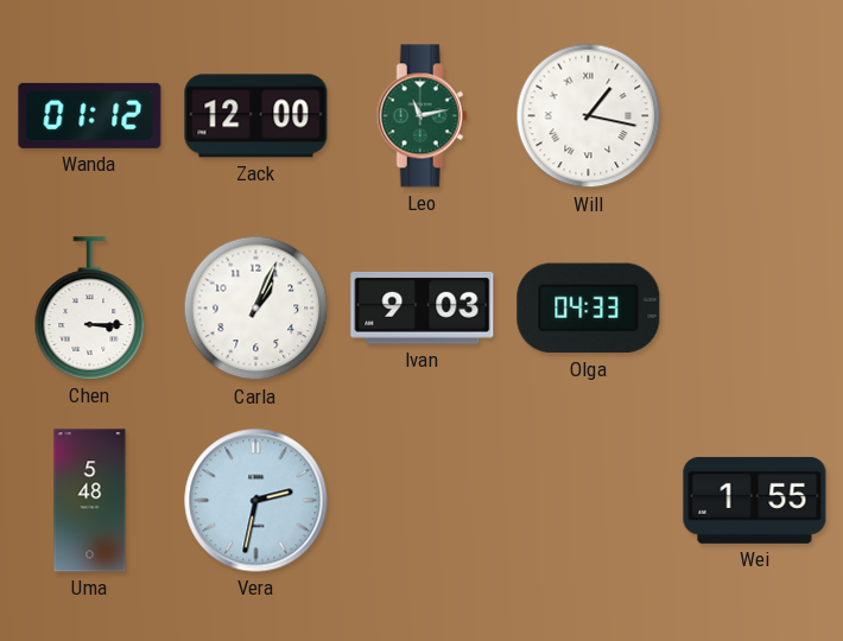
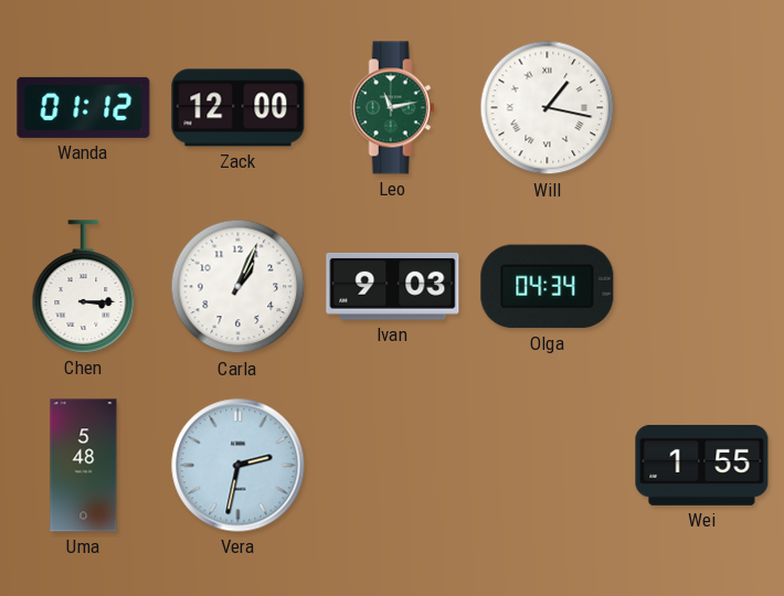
Olga: 04:33 -> 04:34
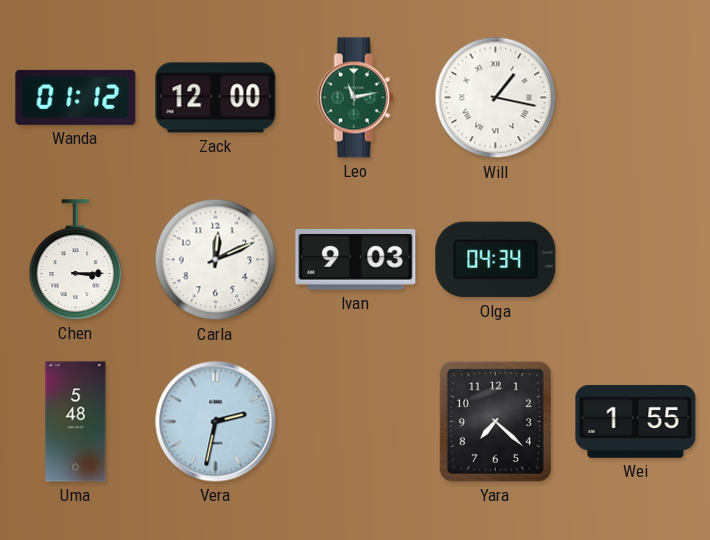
Carla: 1:04 -> 12:11
Yara: none -> 7:22
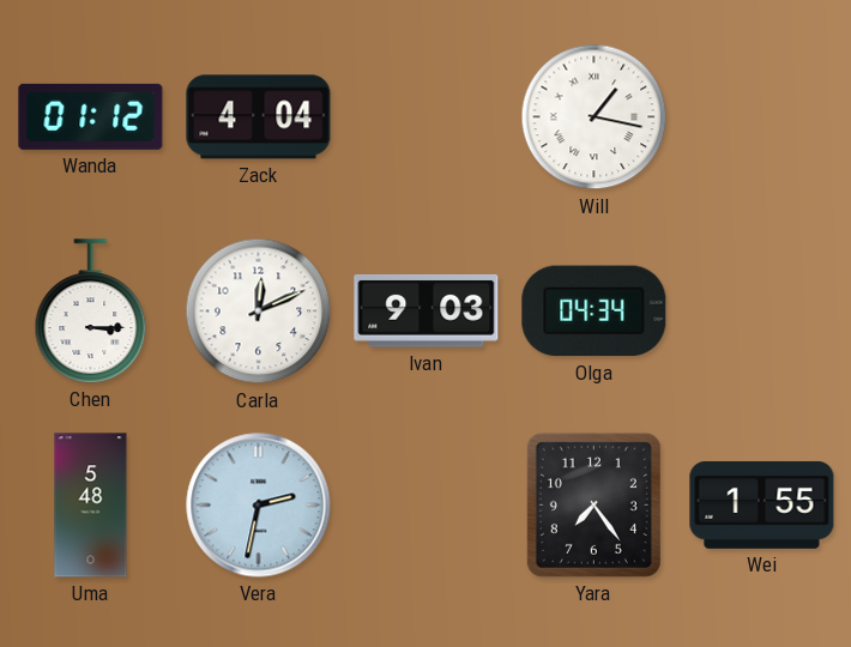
Zack: 12:00 -> 4:04
Leo: 11:13 -> none
Yara: 7:22 -> 7:24
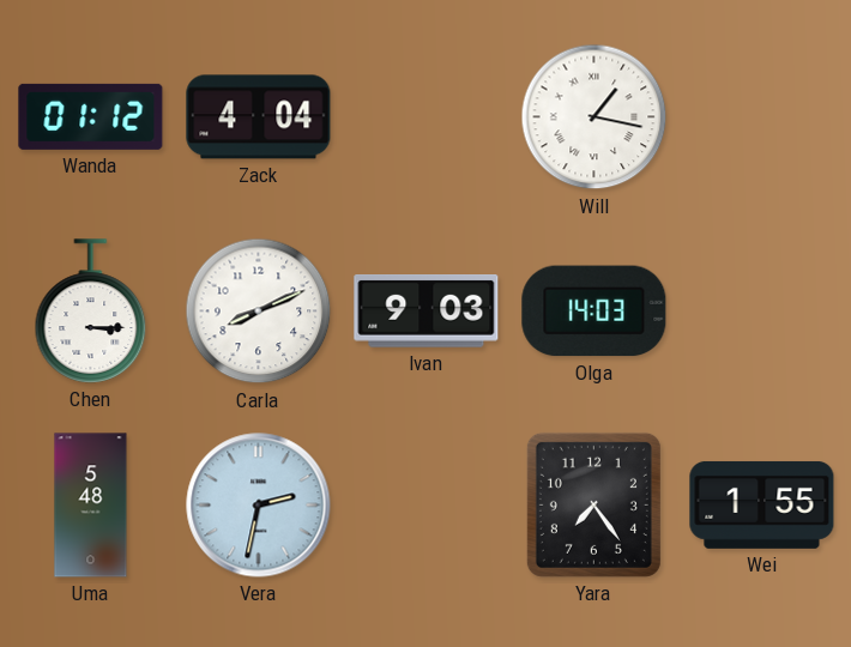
Carla: 12:11 -> 8:11
Olga: 04:34 -> 14:03
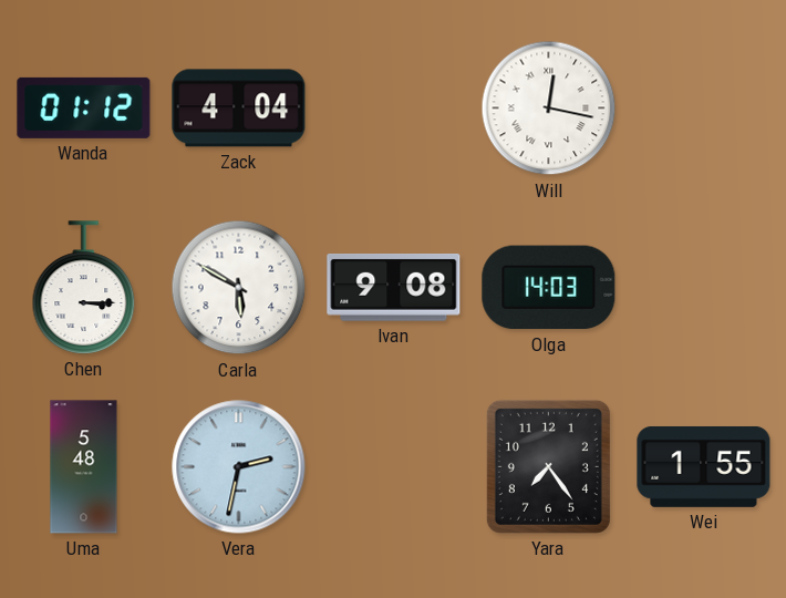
Will: 1:17 -> 12:17
Carla: 8:11 -> 5:50
Ivan: 9:03 -> 9:08
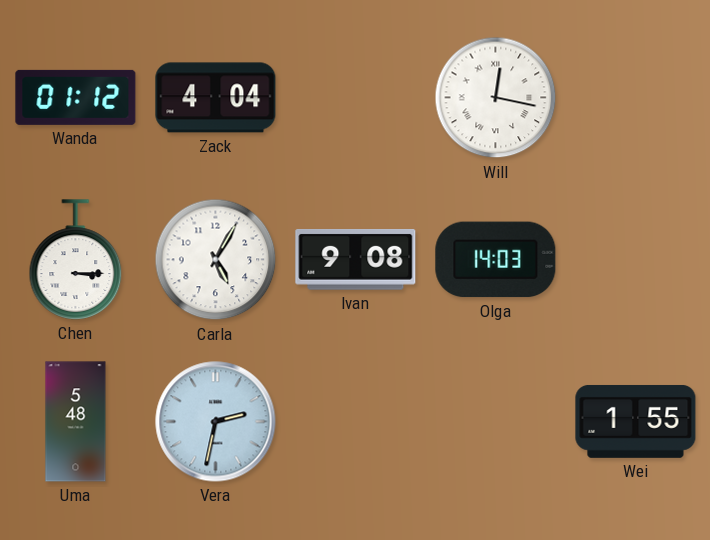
Carla: 5:50 -> 5:05
Yara: 7:24 -> none
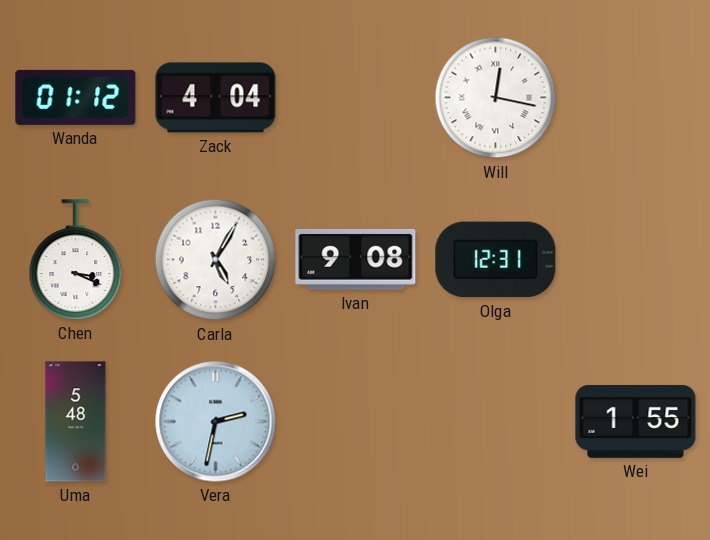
Chen: 3:15 -> 3:19
Olga: 14:03 -> 12:31
